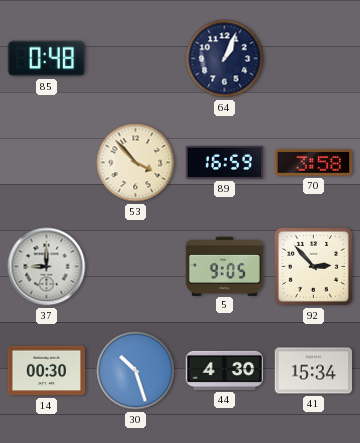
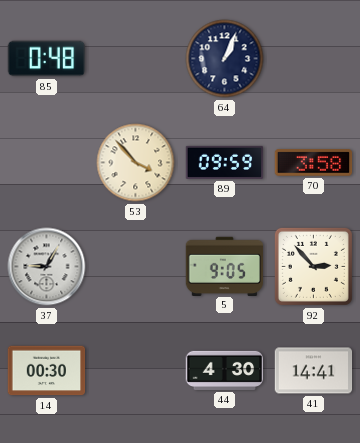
89: 16:59 -> 09:59
37: 9:00 -> 9:05
30: 10:27 -> none
41: 15:34 -> 14:41
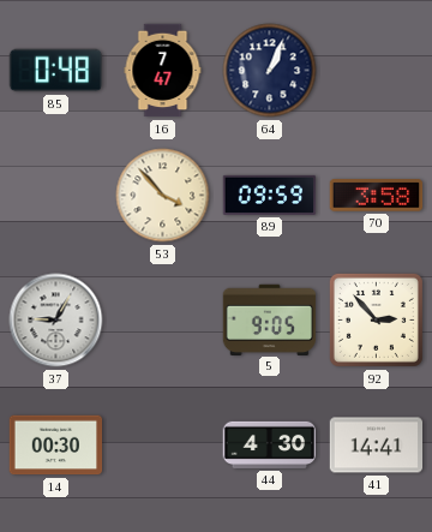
16: none -> 7:47
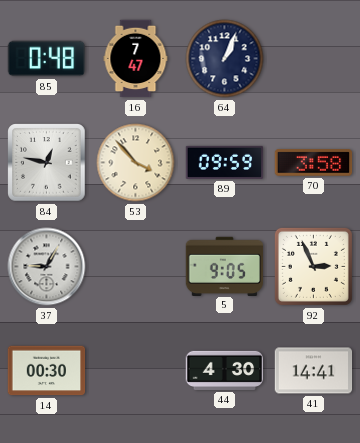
84: none -> 12:47
92: 2:53 -> 2:56
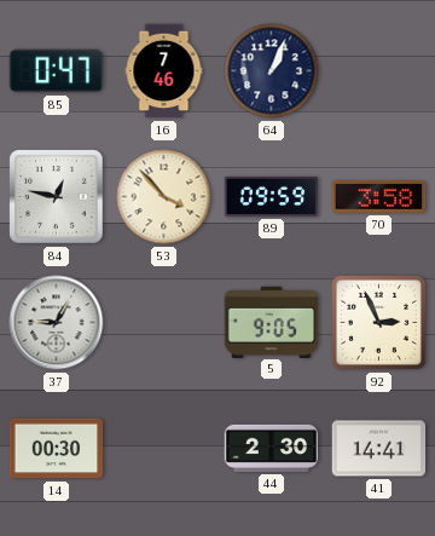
85: 0:48 -> 0:47
16: 7:47 -> 7:46
44: 4:30 -> 2:30
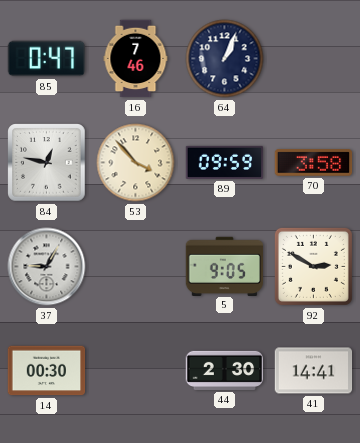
92: 2:56 -> 2:50
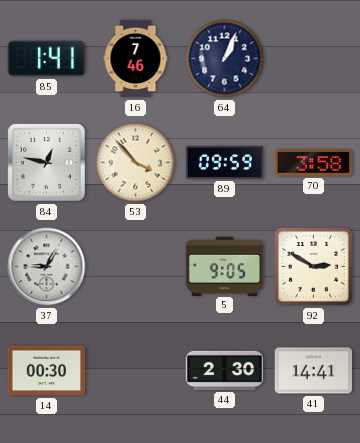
85: 0:47 -> 1:41
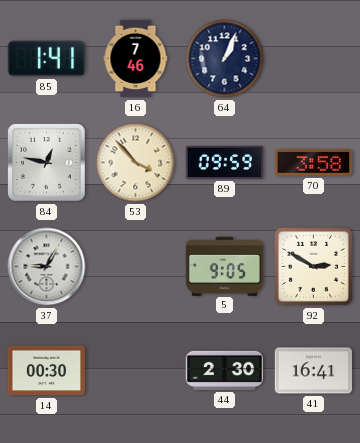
41: 14:41 -> 16:41
